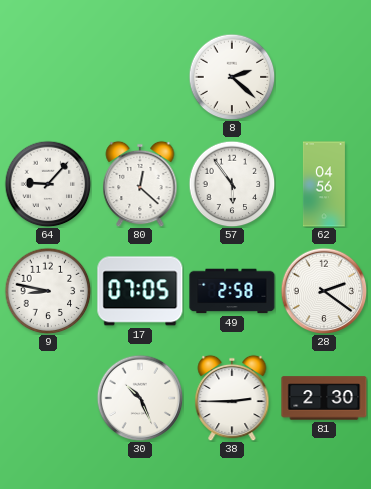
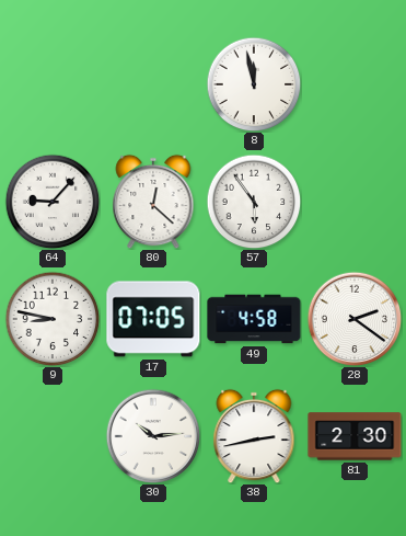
8: 2:22 -> 11:58
62: 04:56 -> none
49: 2:58 -> 4:58
30: 10:26 -> 10:14
38: 2:45 -> 2:43
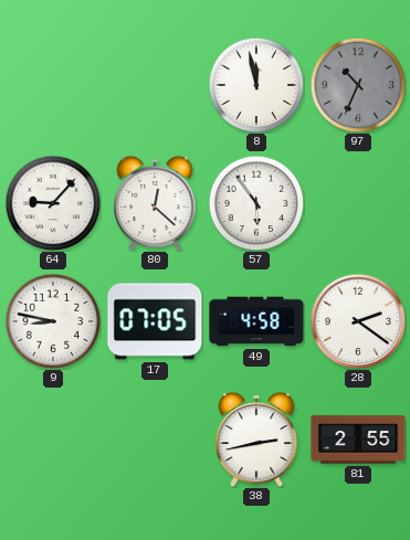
97: none -> 10:34
30: 10:14 -> none
81: 2:30 -> 2:55
